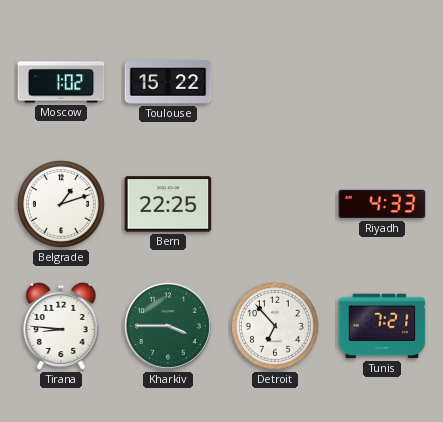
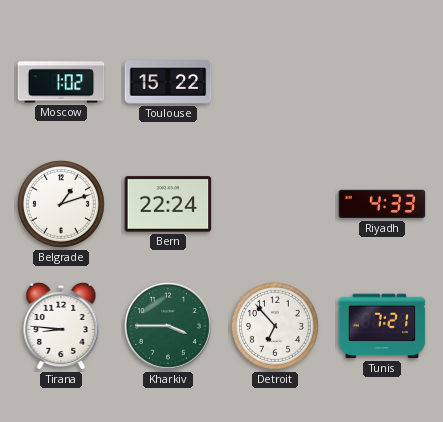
Bern: 22:25 -> 22:24
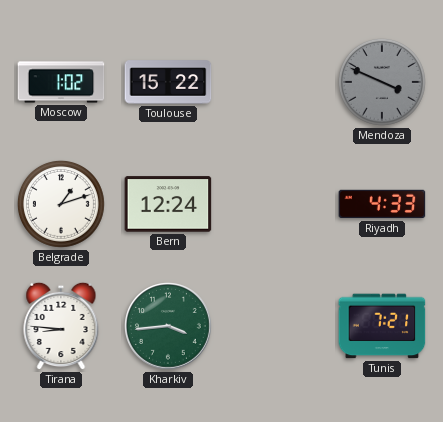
Mendoza: none -> 3:49
Bern: 22:24 -> 12:24
Kharkiv: 3:45 -> 3:44
Detroit: 6:53 -> none
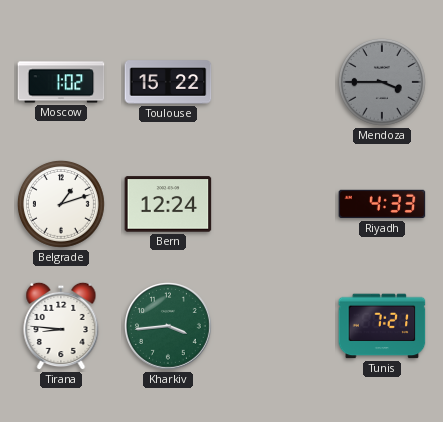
Mendoza: 3:49 -> 3:45
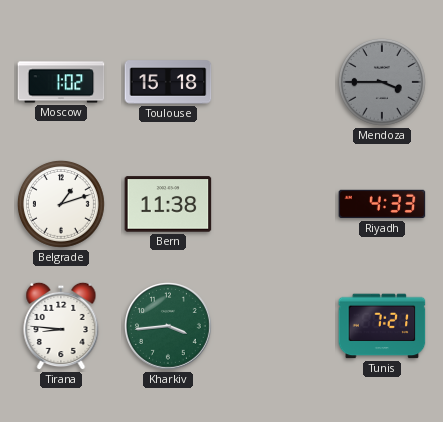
Toulouse: 15:22 -> 15:18
Bern: 12:24 -> 11:38
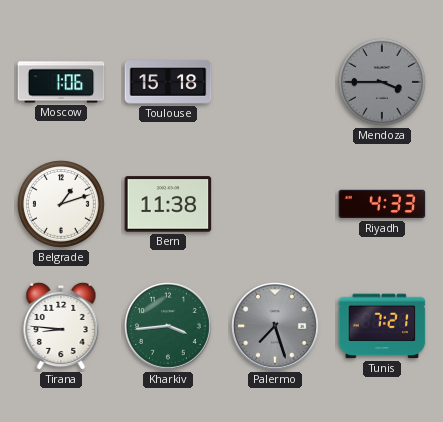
Moscow: 1:02 -> 1:06
Palermo: none -> 7:27
